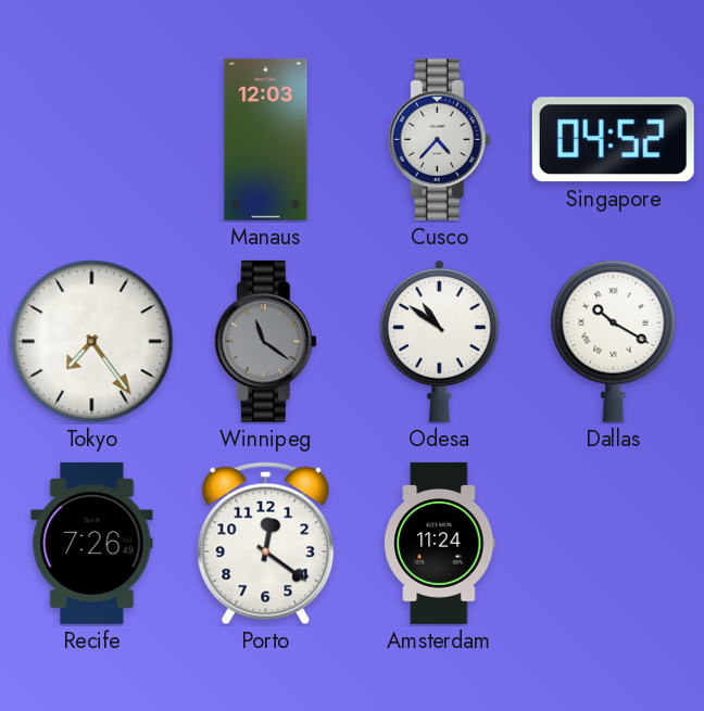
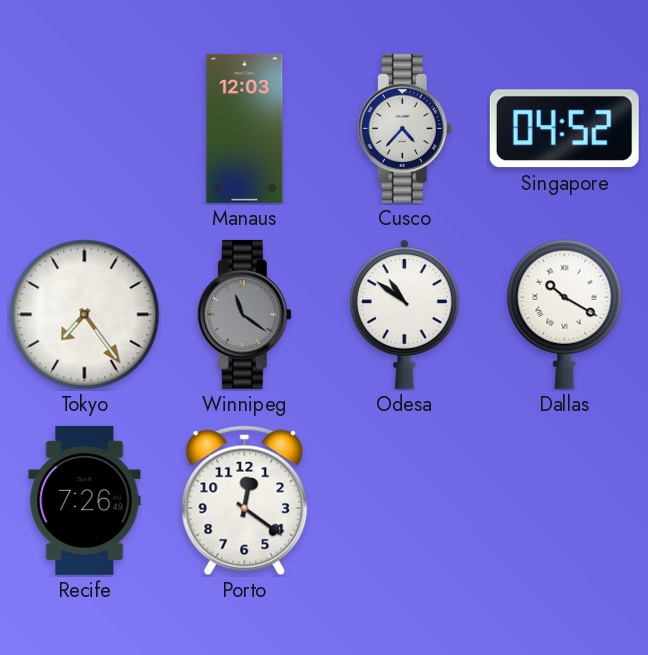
Amsterdam: 11:24 -> none
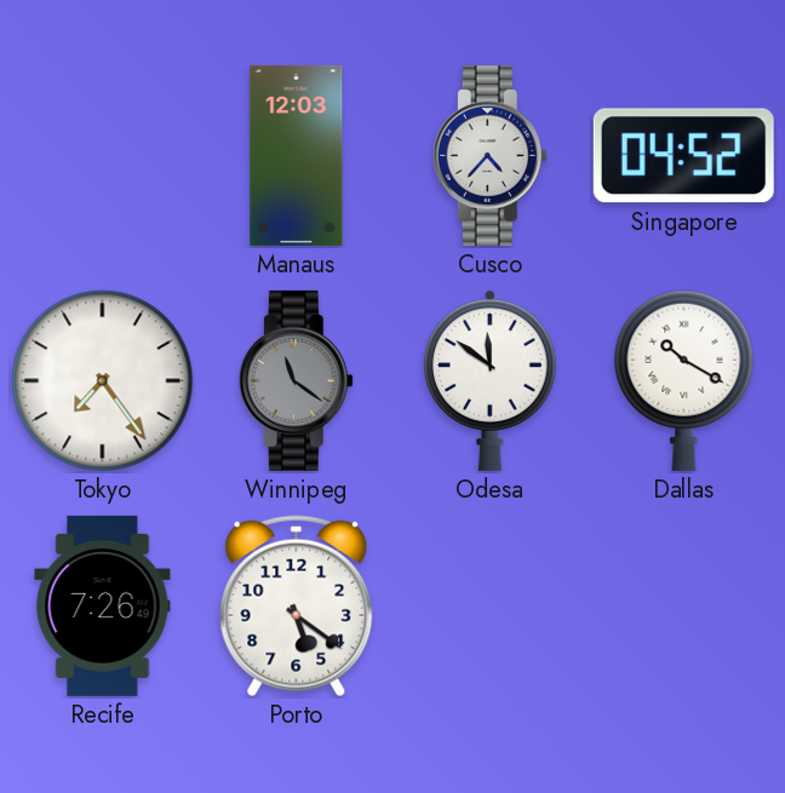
Odesa: 10:51 -> 11:51
Porto: 12:21 -> 5:21
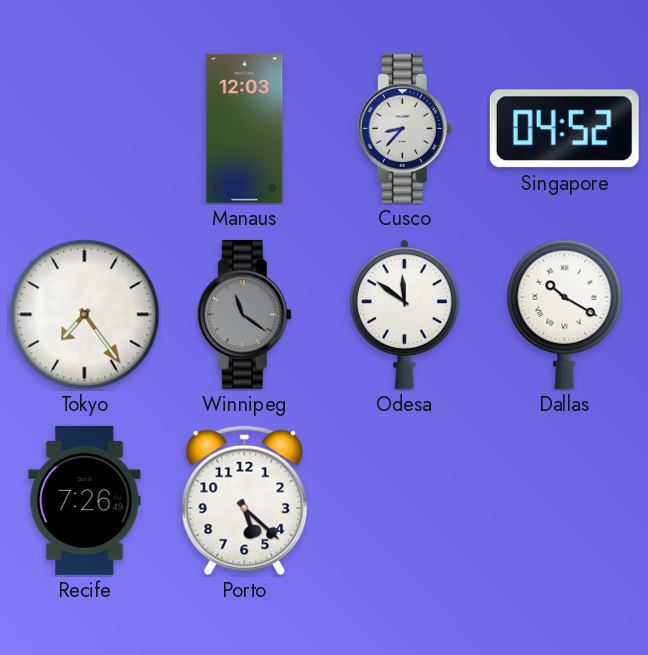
Cusco: 4:37 -> 8:37
Porto: 5:21 -> 5:22
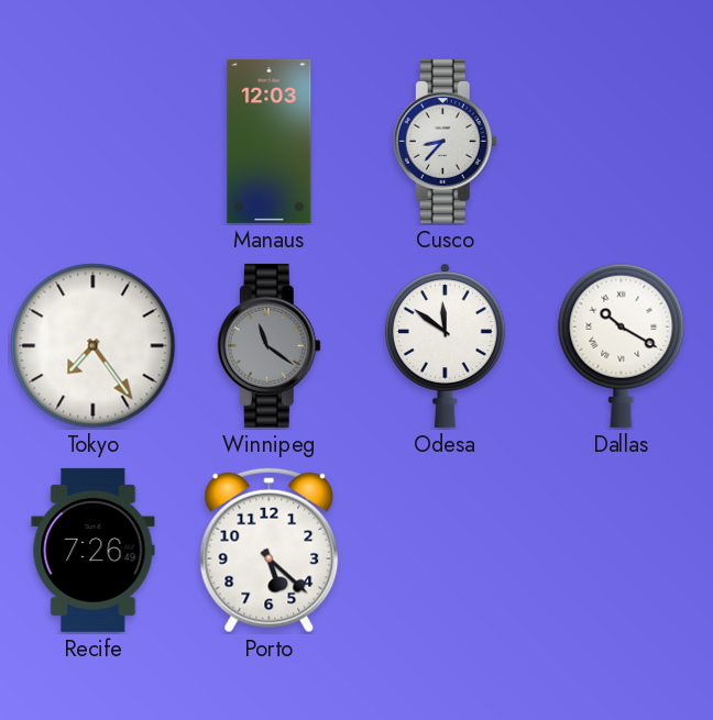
Singapore: 04:52 -> none
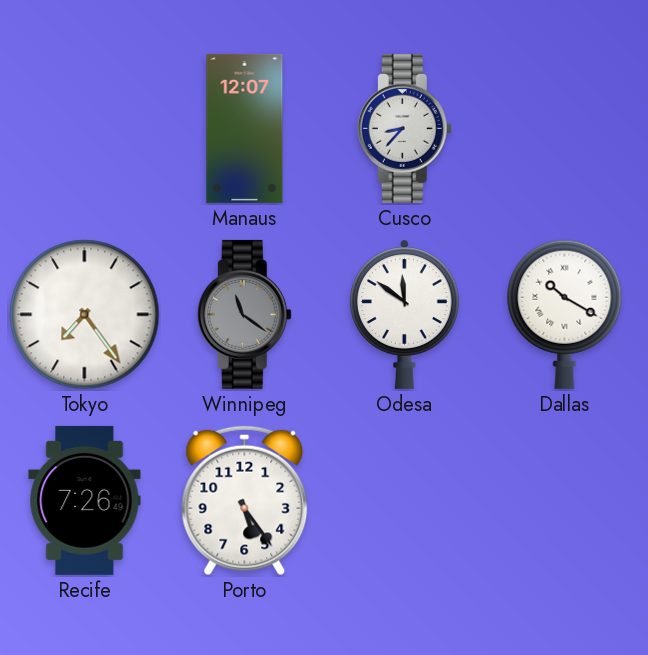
Manaus: 12:03 -> 12:07
Porto: 5:22 -> 5:24
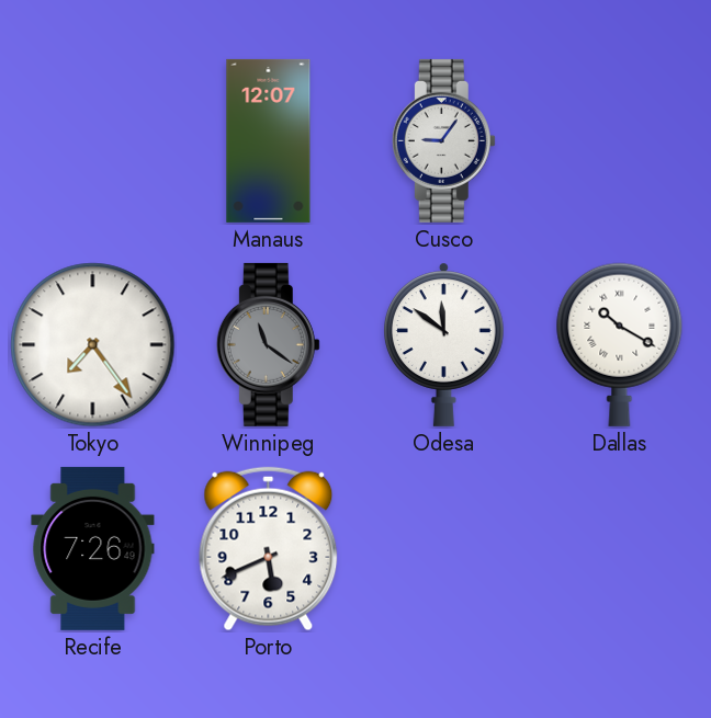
Cusco: 8:37 -> 9:06
Porto: 5:24 -> 5:41
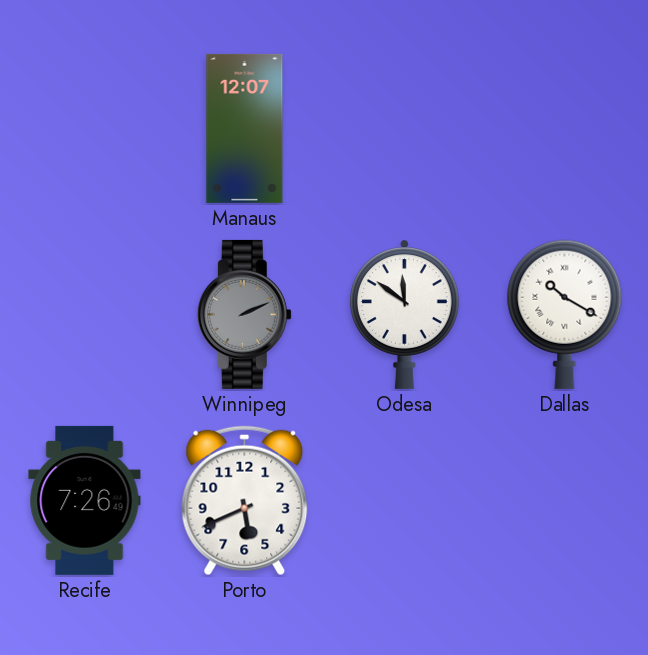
Cusco: 9:06 -> none
Tokyo: 7:24 -> none
Winnipeg: 11:21 -> 2:11
